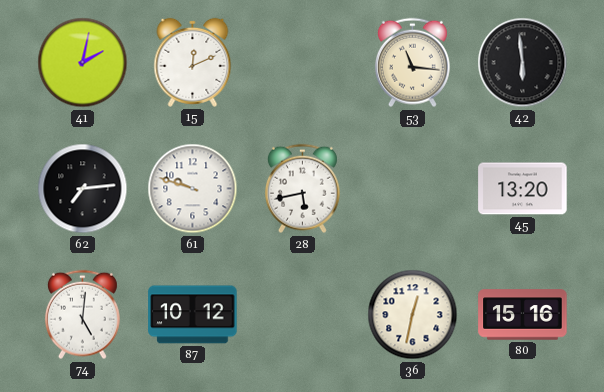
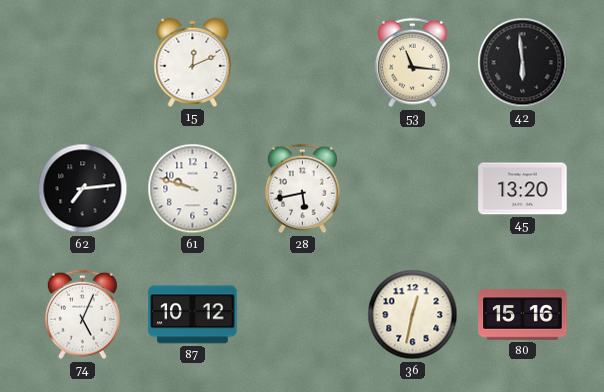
41: 2:02 -> none
74: 5:01 -> 5:04
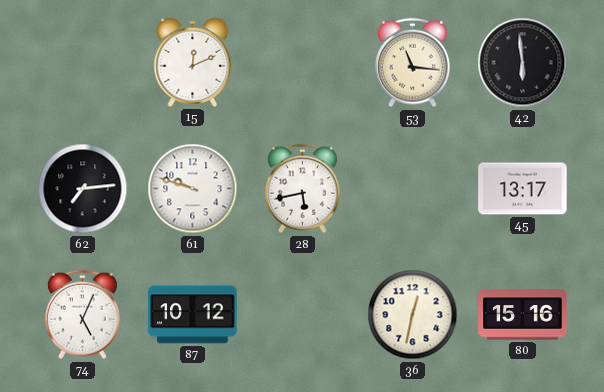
45: 13:20 -> 13:17
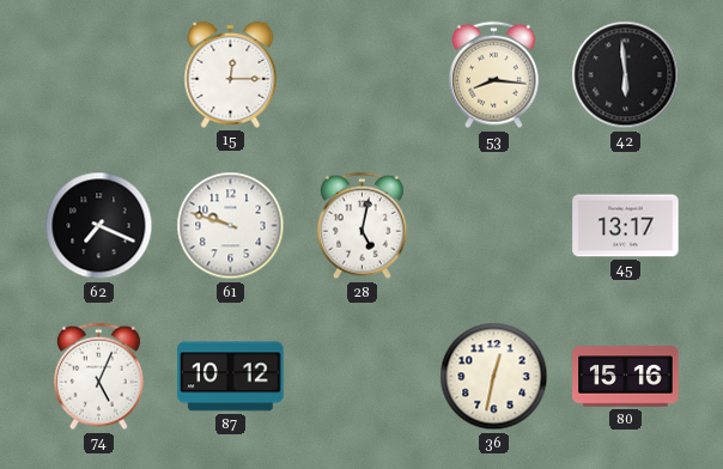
15: 12:11 -> 12:15
53: 11:16 -> 8:16
62: 7:14 -> 7:19
28: 5:43 -> 5:02
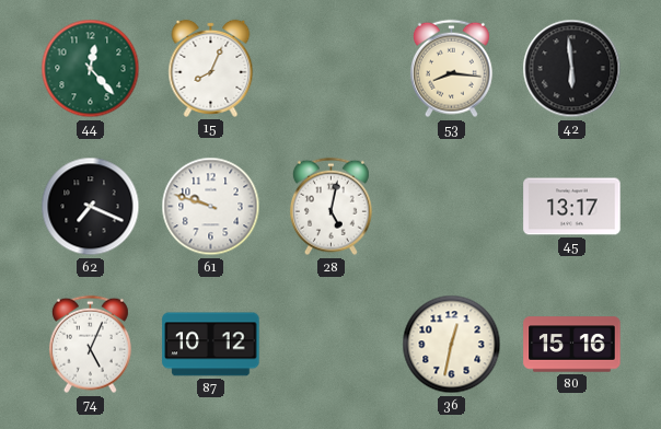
44: none -> 12:23
15: 12:15 -> 8:04
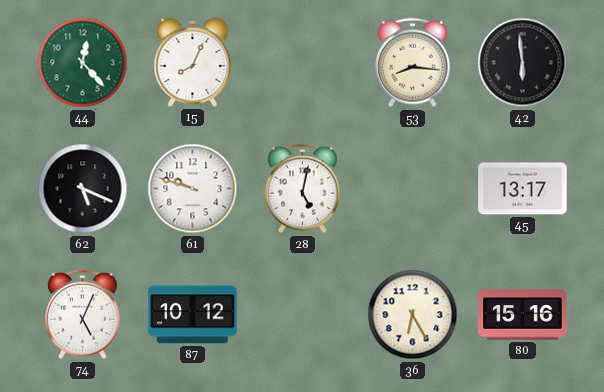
62: 7:19 -> 5:19
36: 12:32 -> 6:25
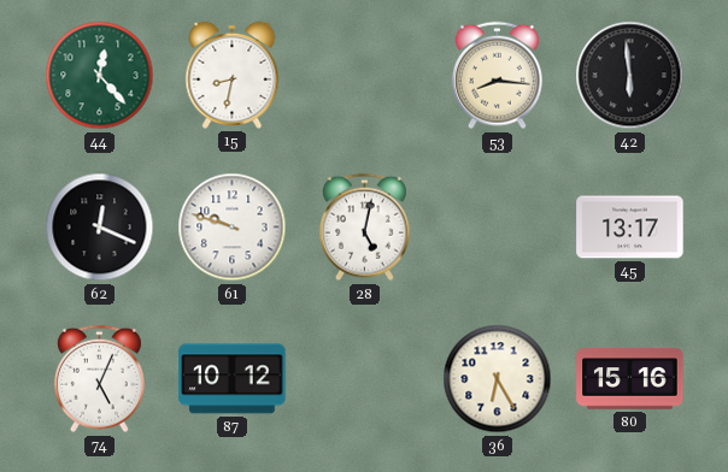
15: 8:04 -> 8:32
62: 5:19 -> 12:19
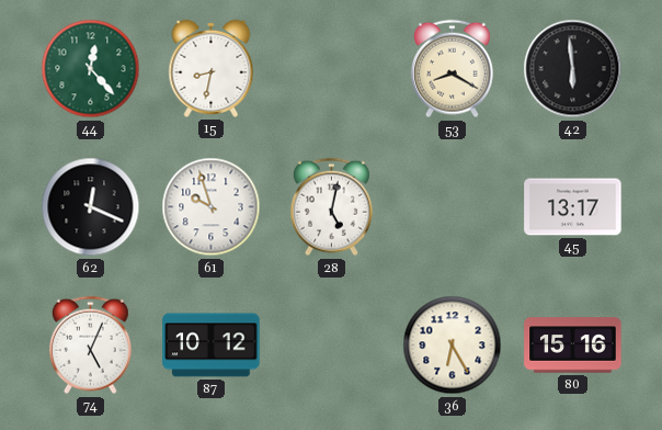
53: 8:16 -> 8:20
61: 9:48 -> 9:57
